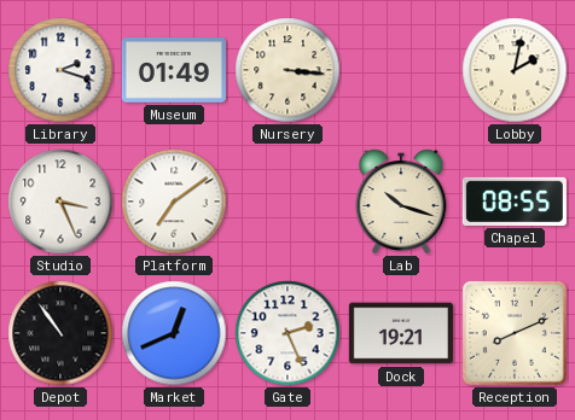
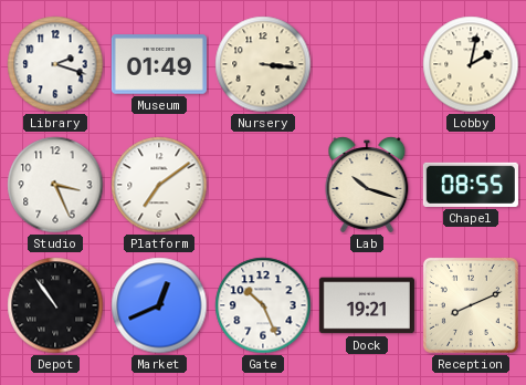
Gate: 2:26 -> 10:26
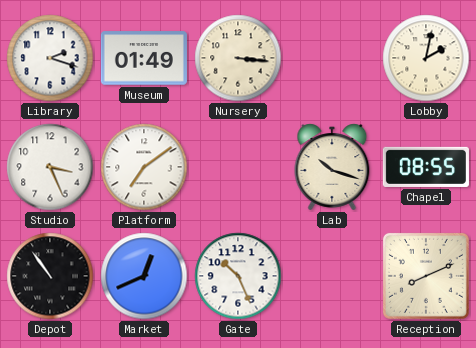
Dock: 19:21 -> none
